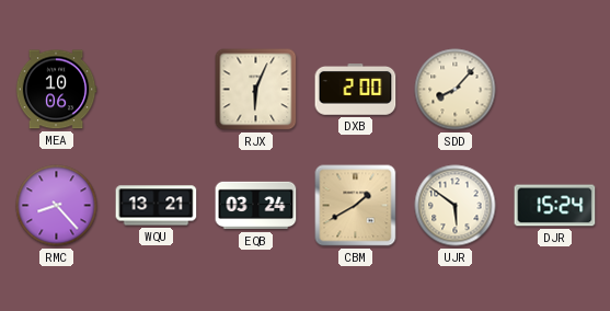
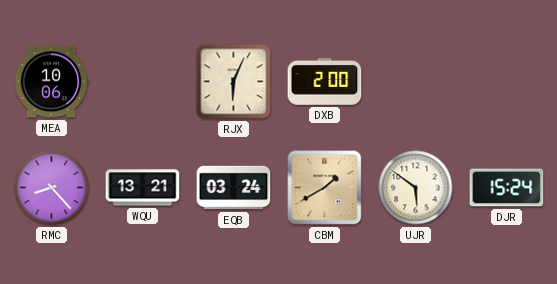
SDD: 8:07 -> none
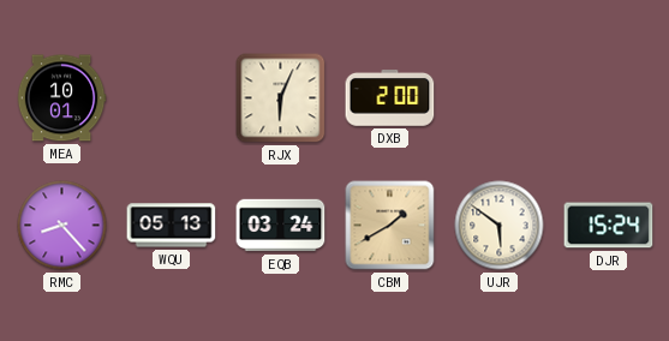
MEA: 10:06 -> 10:01
WQU: 13:21 -> 05:13
